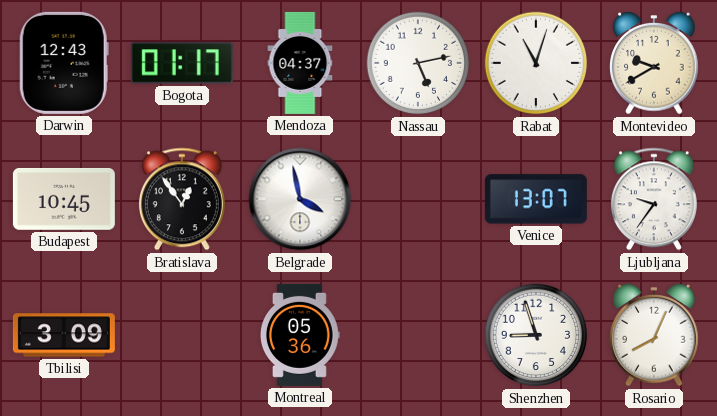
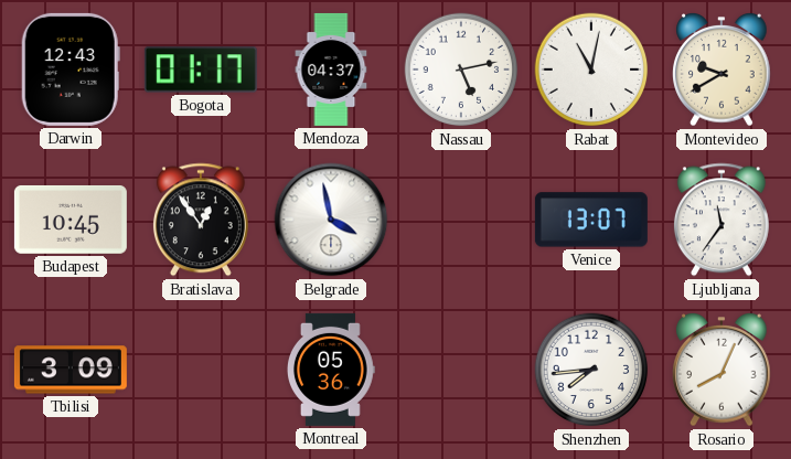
Rabat: 11:03 -> 11:02
Ljubljana: 9:36 -> 11:36
Shenzhen: 8:57 -> 7:44
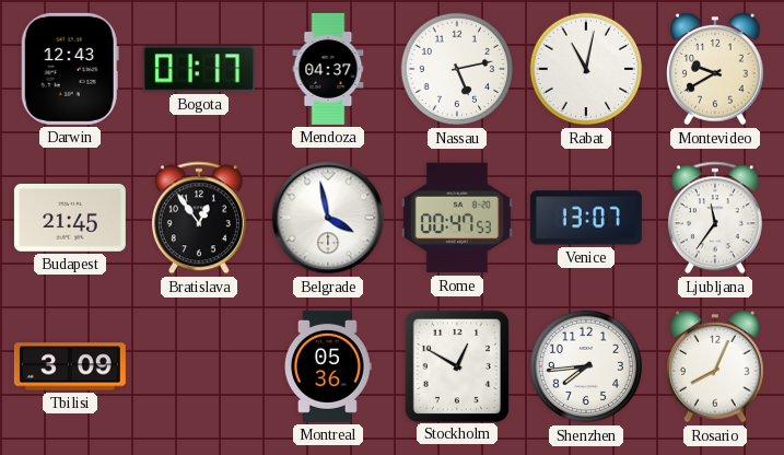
Budapest: 10:45 -> 21:45
Rome: none -> 00:47
Stockholm: none -> 12:50
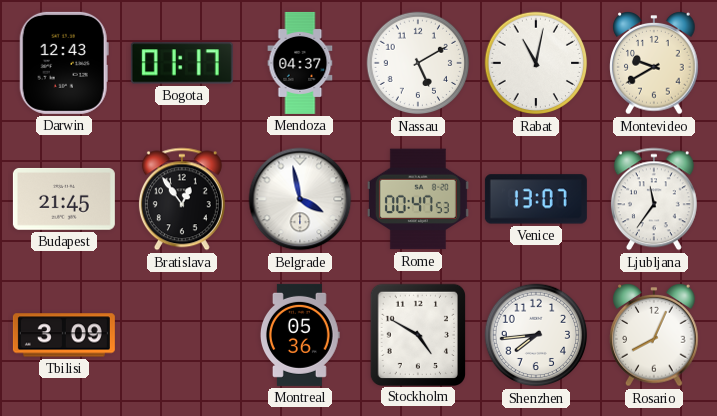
Nassau: 5:13 -> 5:10
Stockholm: 12:50 -> 4:50
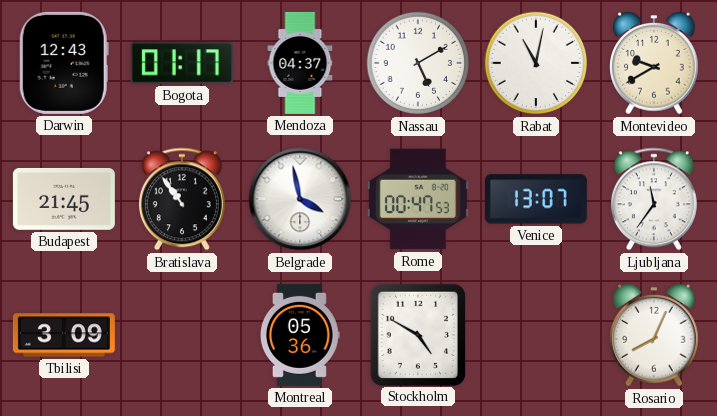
Bratislava: 12:54 -> 10:54
Shenzhen: 7:44 -> none
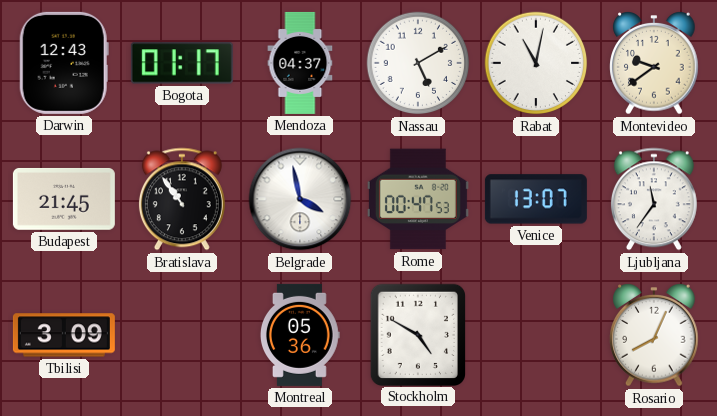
Montevideo: 9:40 -> 9:39
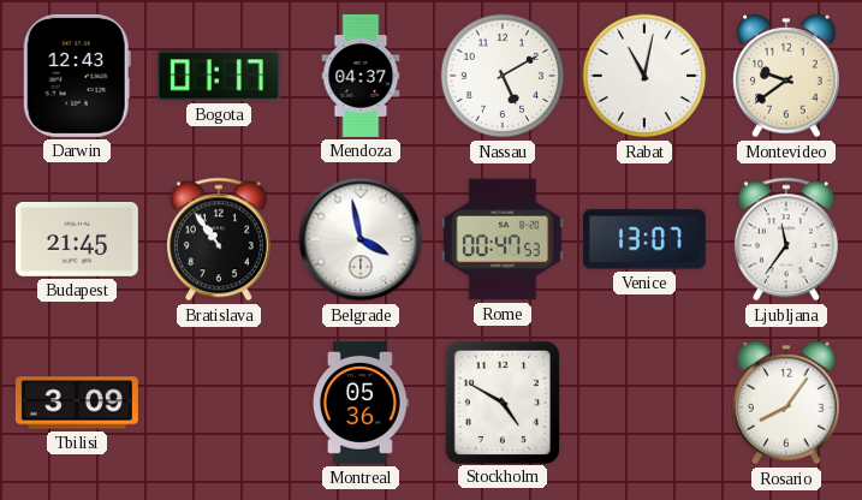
Rosario: 8:04 -> 8:06
